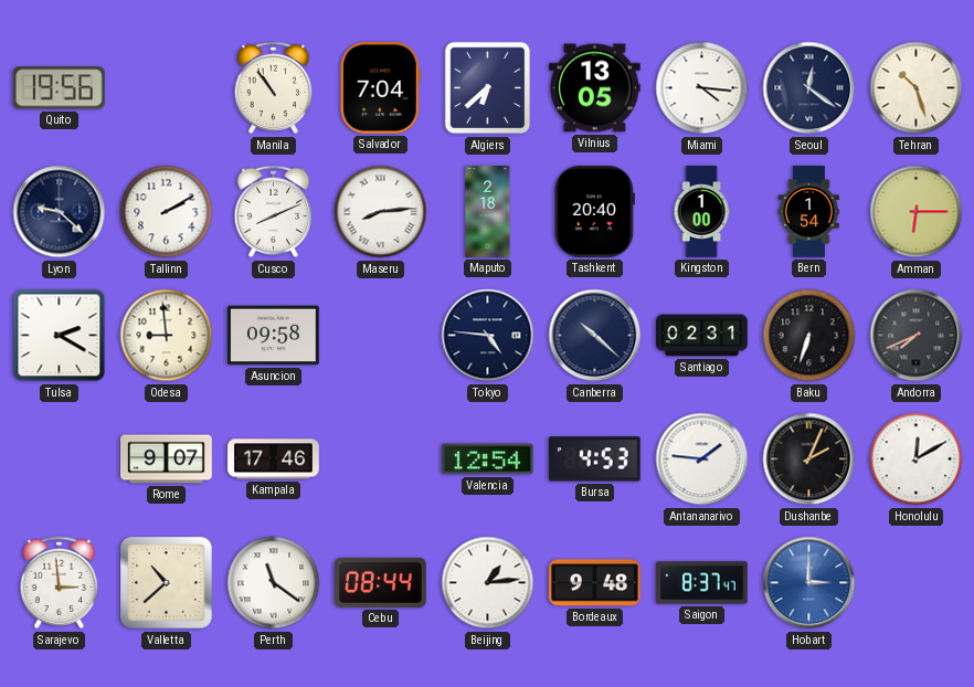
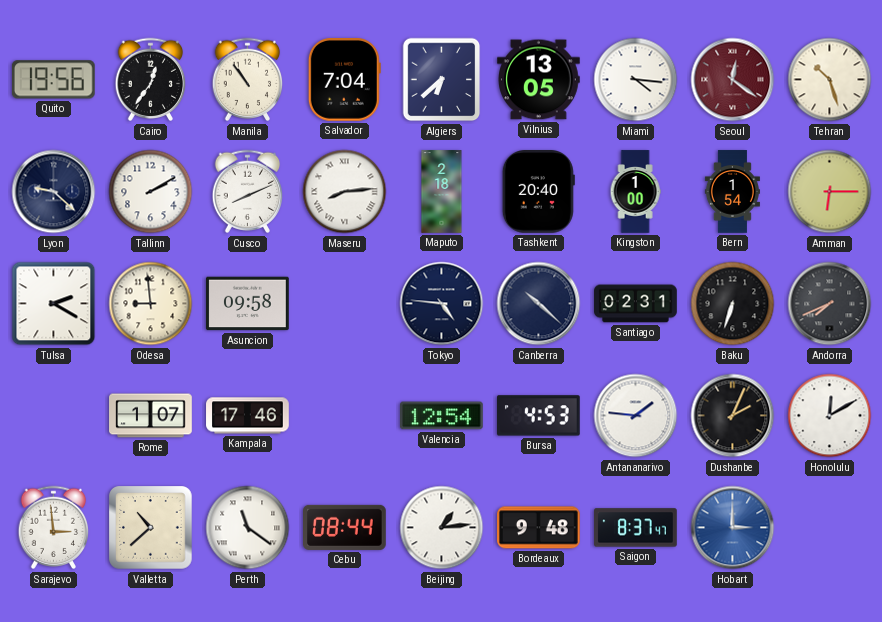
Cairo: none -> 12:36
Seoul dial: navy -> burgundy
Rome: 9:07 -> 1:07
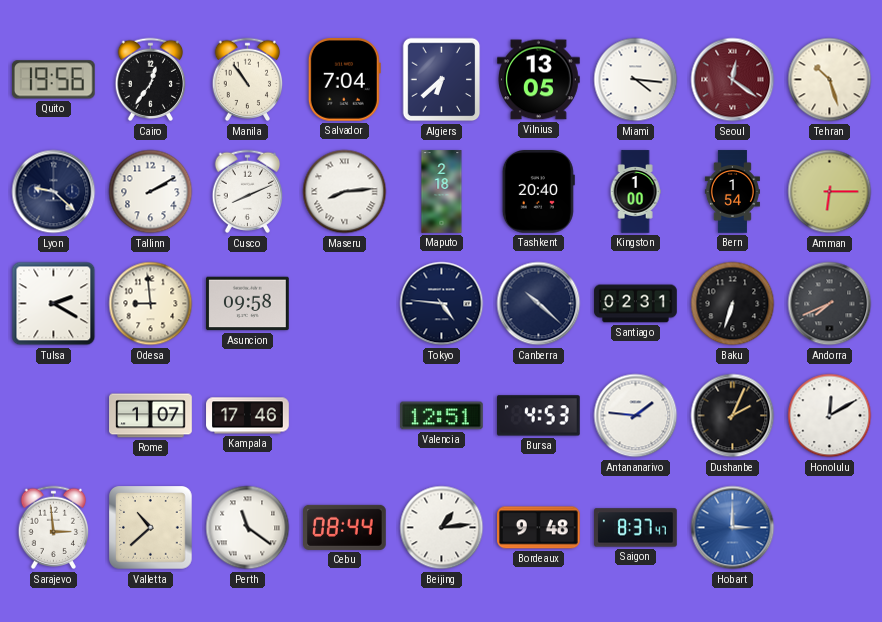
Valencia: 12:54 -> 12:51
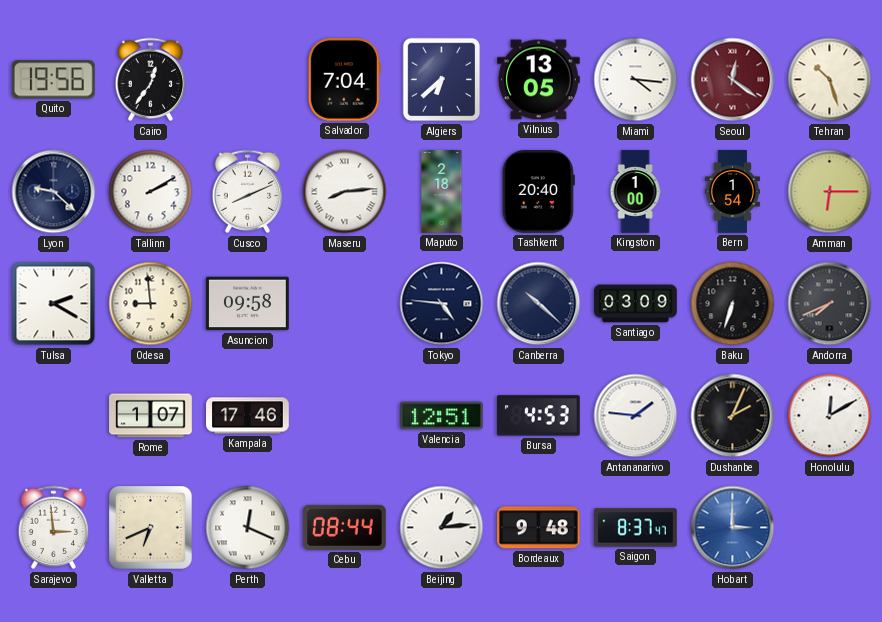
Manila: 10:54 -> none
Santiago: 02:31 -> 03:09
Valletta: 10:38 -> 6:41
Perth: 11:21 -> 12:19
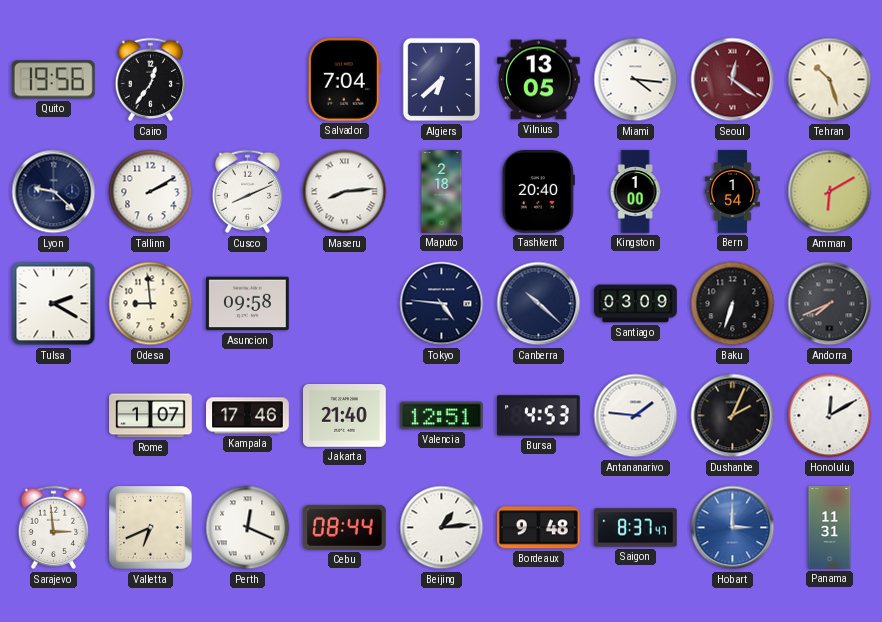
Amman: 6:15 -> 6:10
Jakarta: none -> 21:40
Panama: none -> 11:31
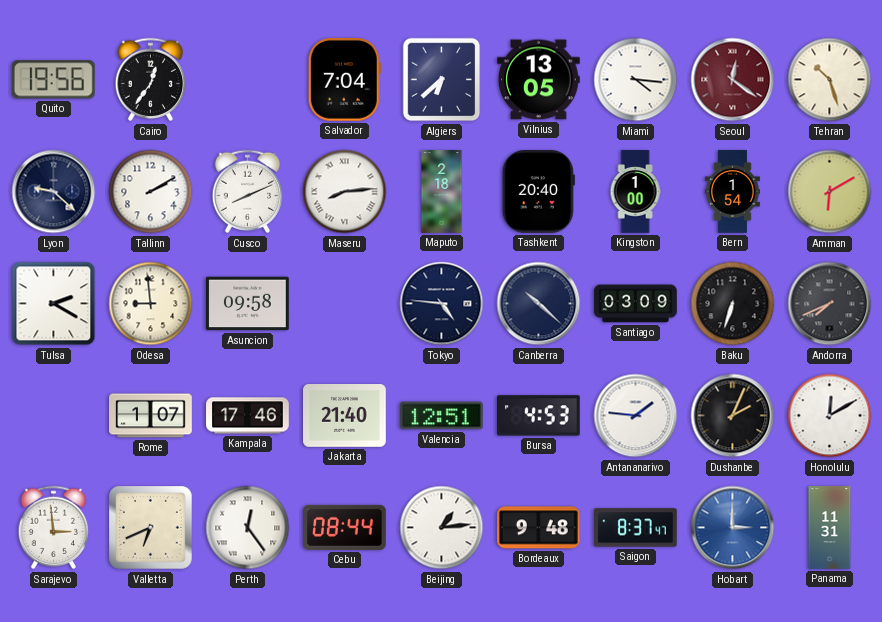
Perth: 12:19 -> 12:24
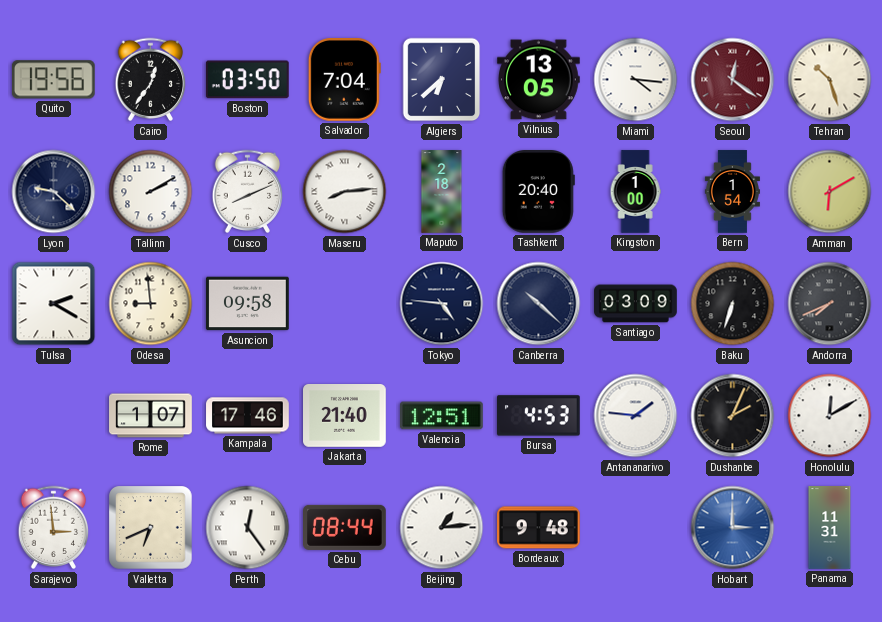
Boston: none -> 03:50
Saigon: 8:37 -> none
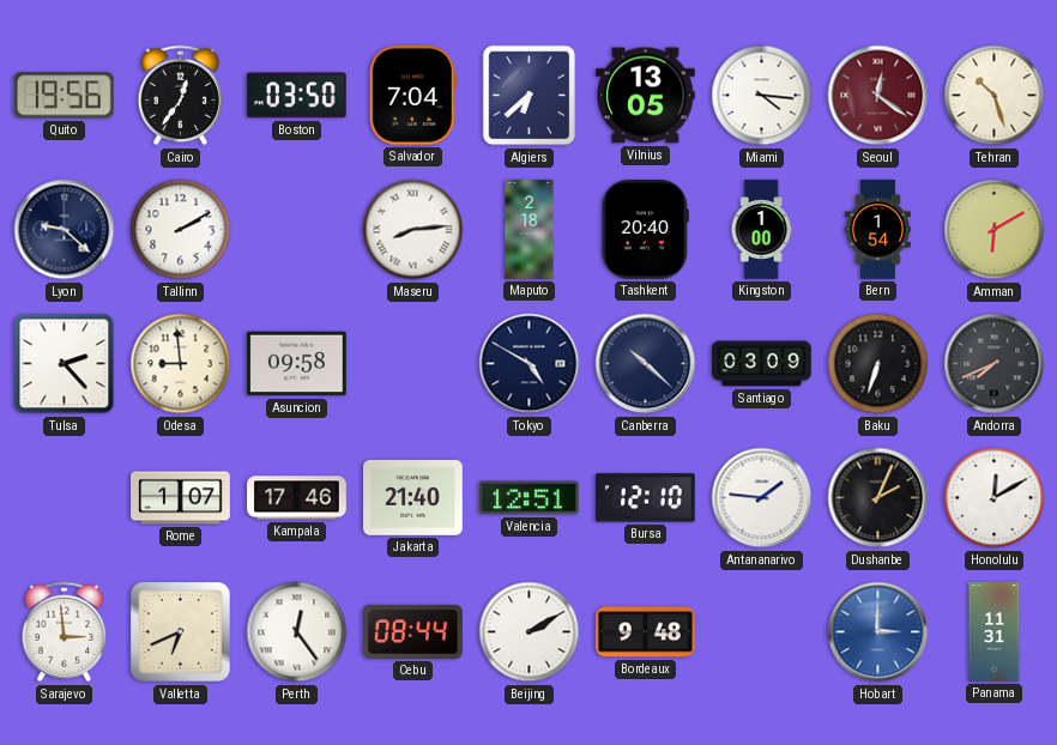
Cusco: 8:11 -> none
Tulsa: 2:20 -> 2:23
Tokyo: 4:46 -> 4:50
Bursa: 4:53 -> 12:10
Beijing: 1:14 -> 2:10
